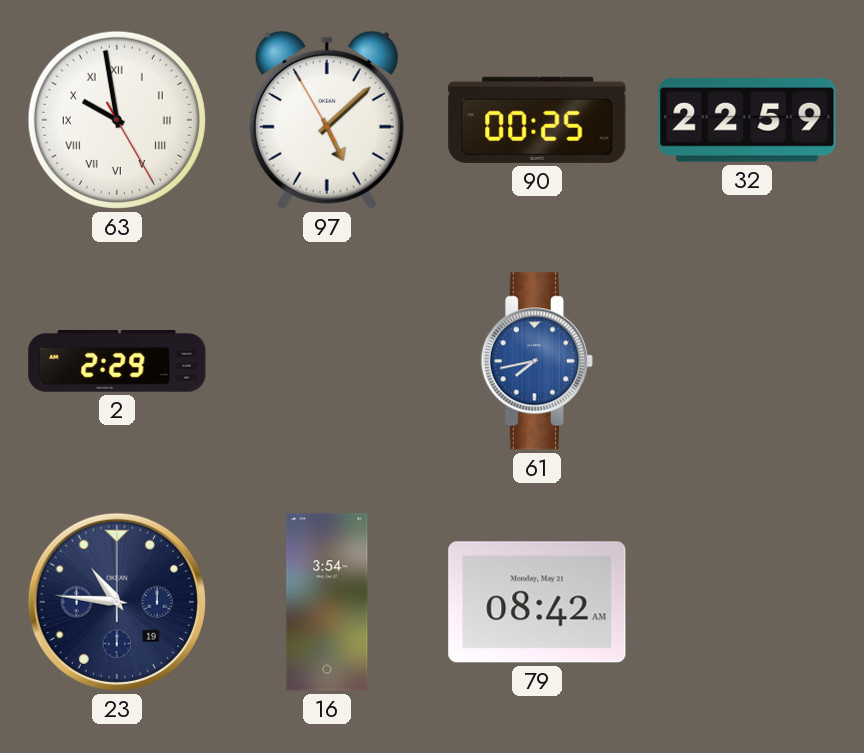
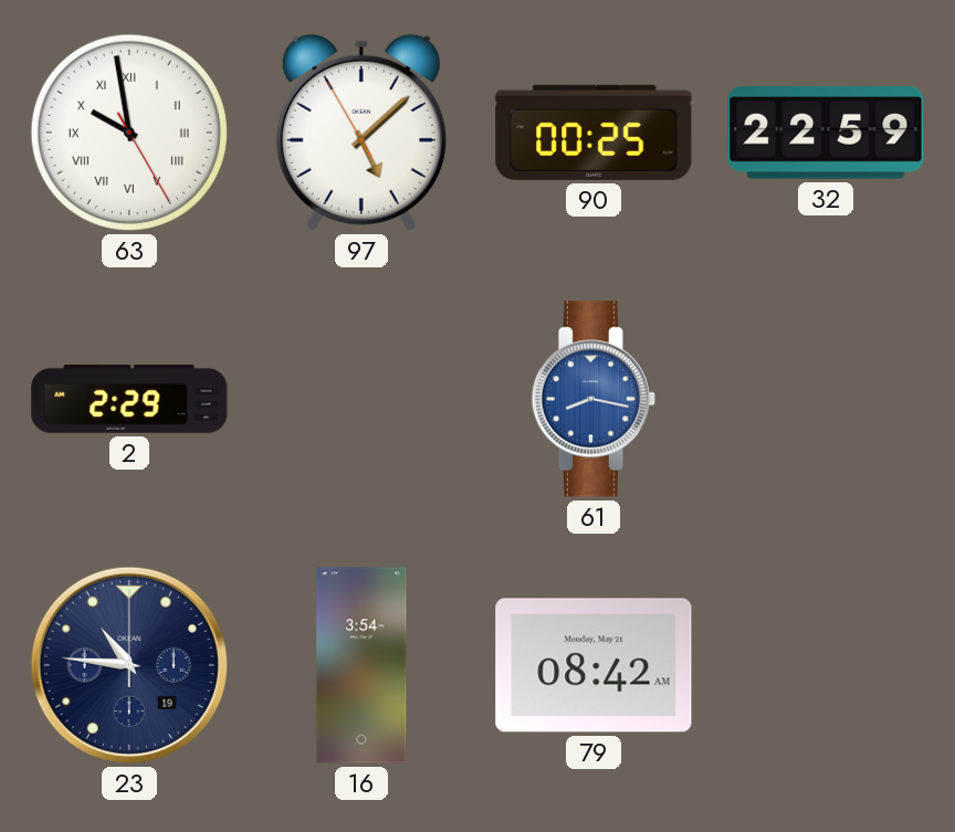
61: 7:43 -> 8:17
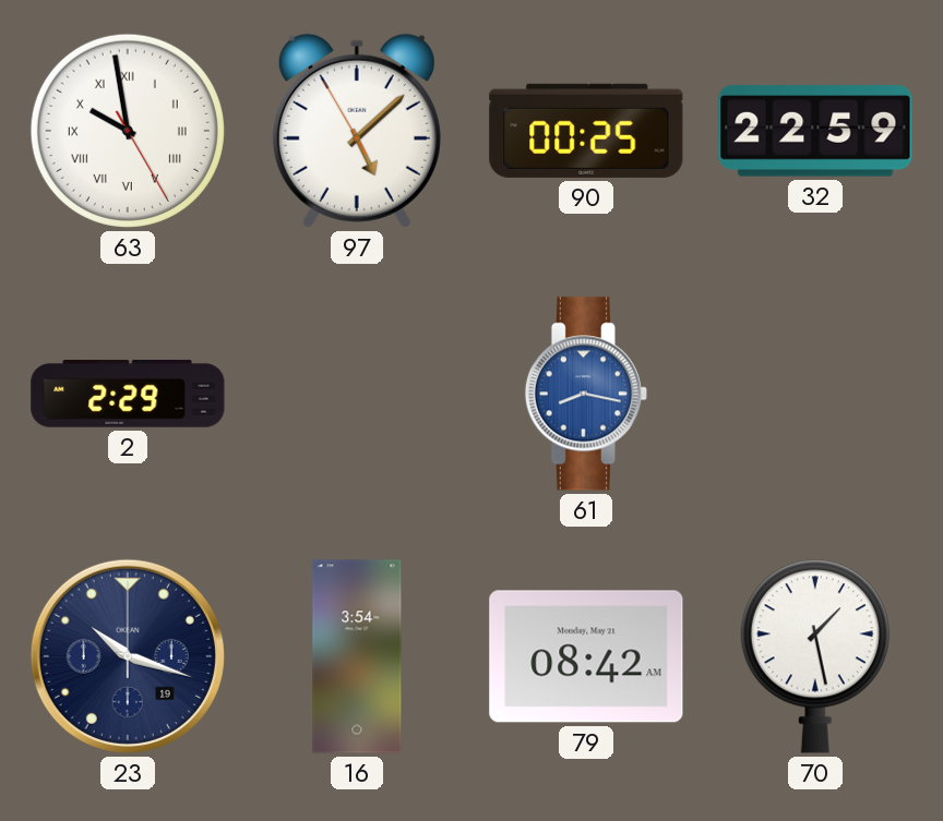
23: 10:46 -> 10:18
70: none -> 1:28
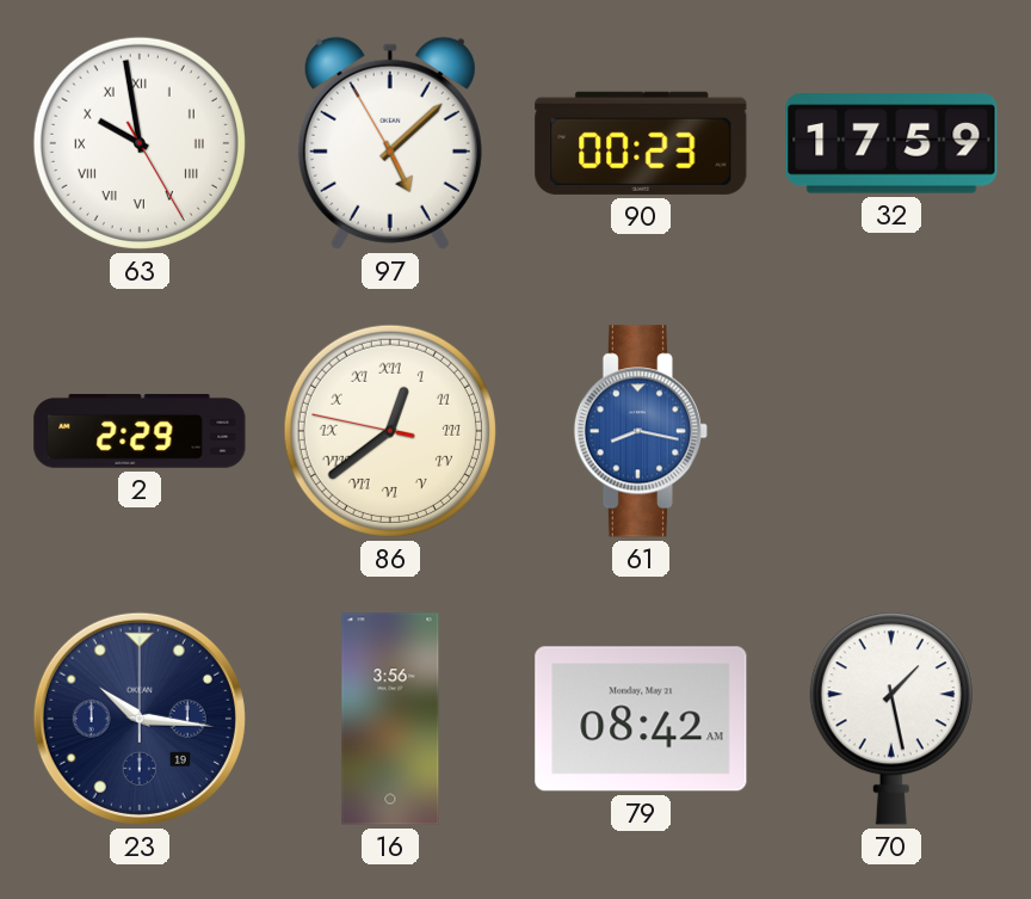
90: 00:25 -> 00:23
32: 22:59 -> 17:59
86: none -> 12:38
23: 10:18 -> 10:16
16: 3:54 -> 3:56
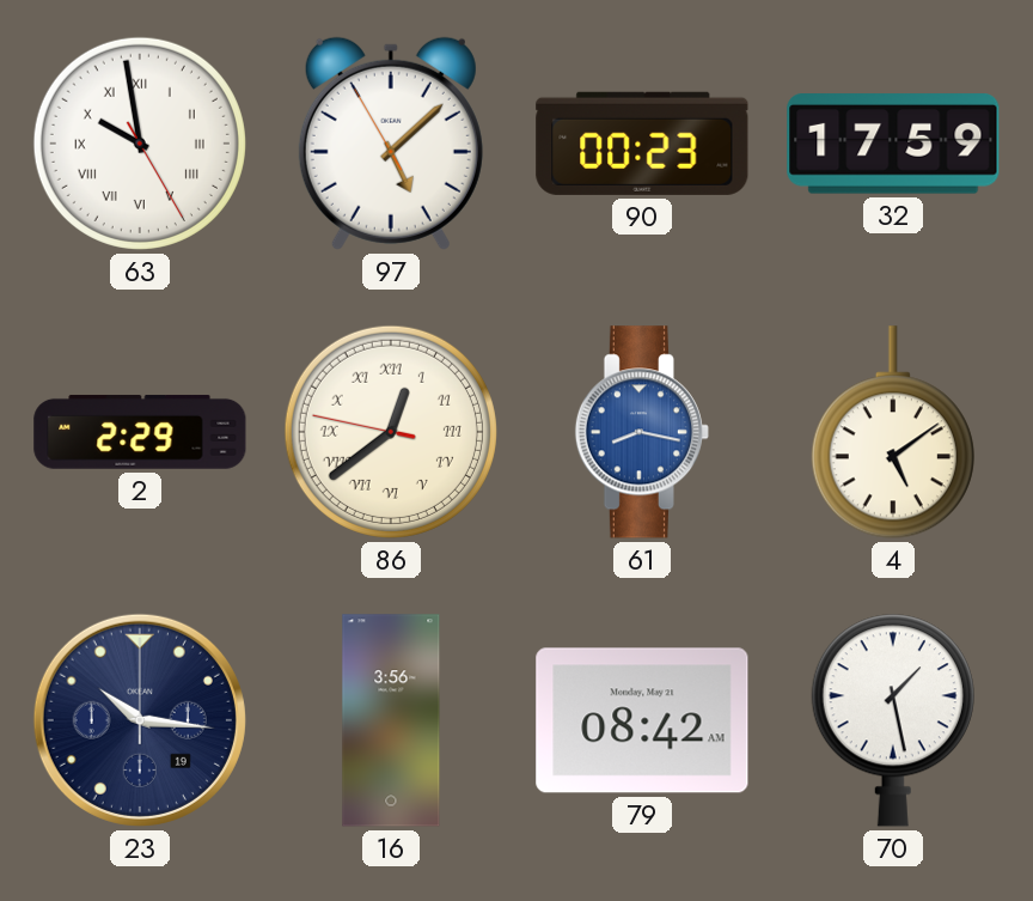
4: none -> 5:09
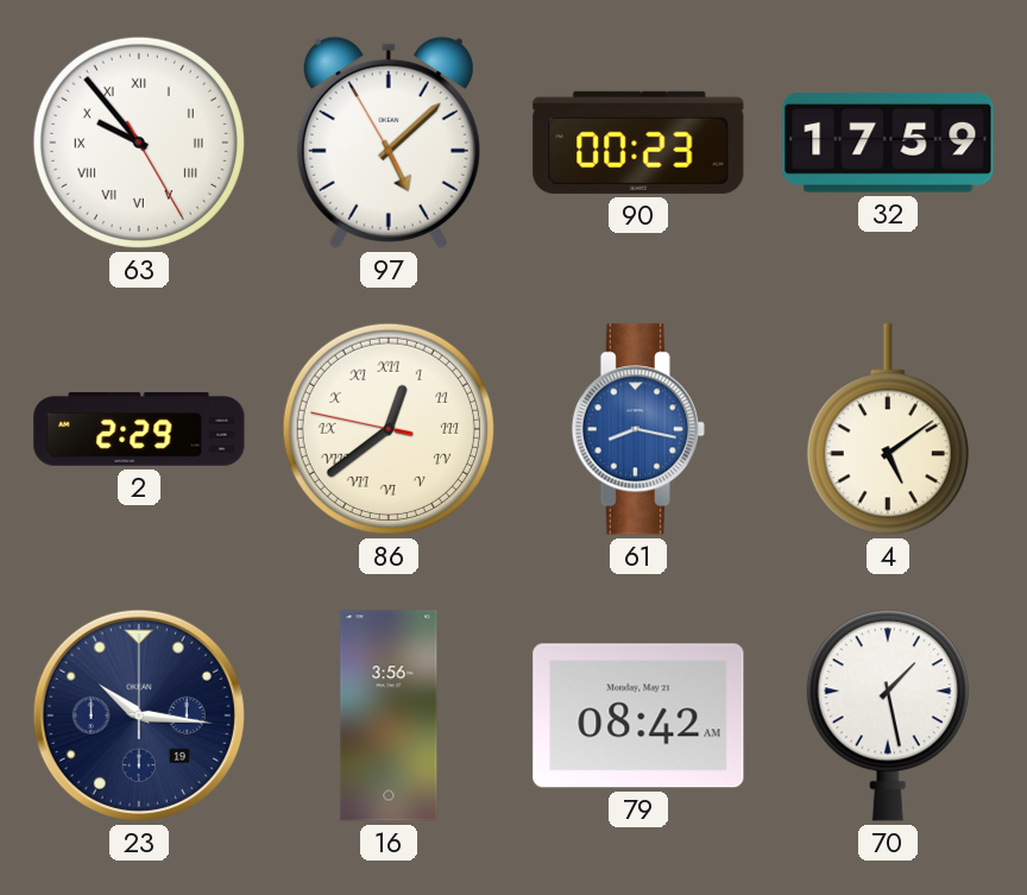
63: 9:58 -> 9:53
